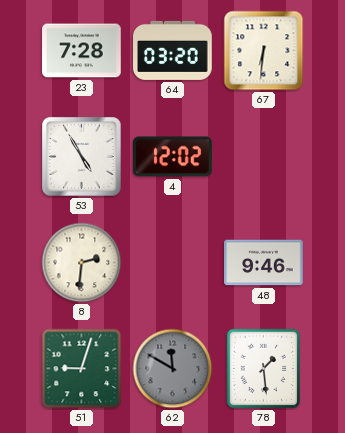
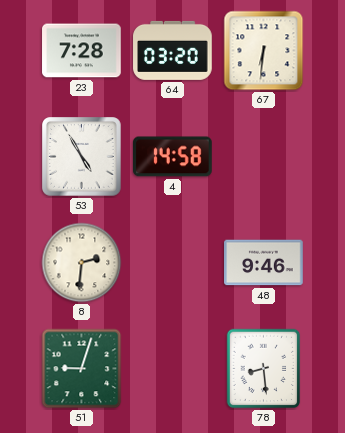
4: 12:02 -> 14:58
62: 11:50 -> none
78: 1:29 -> 8:29
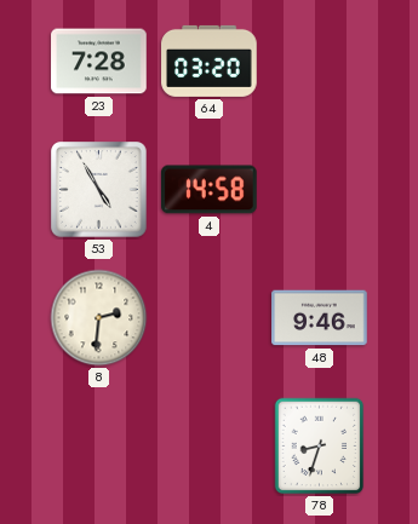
67: 6:31 -> none
51: 9:03 -> none
78: 8:29 -> 8:33
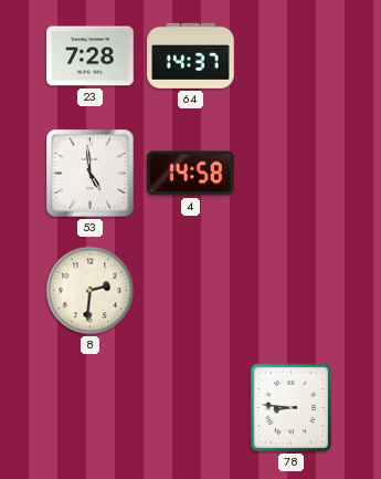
64: 03:20 -> 14:37
53: 4:55 -> 4:59
48: 9:46 -> none
78: 8:33 -> 8:46
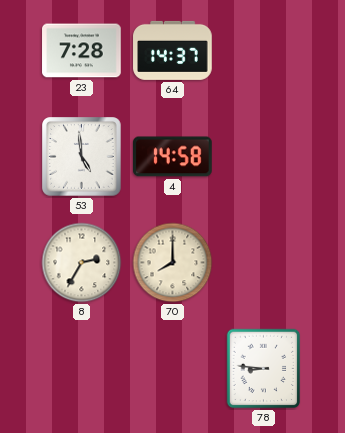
8: 2:31 -> 2:35
70: none -> 8:00
